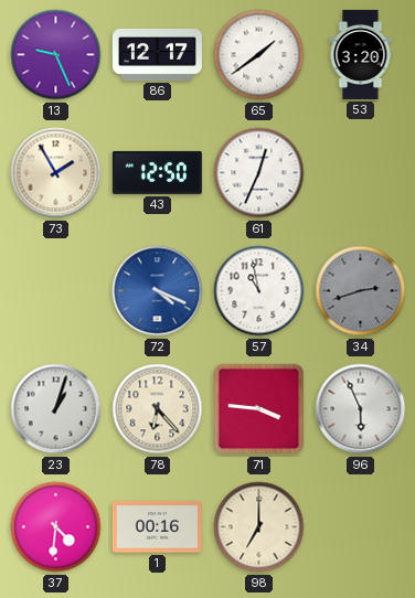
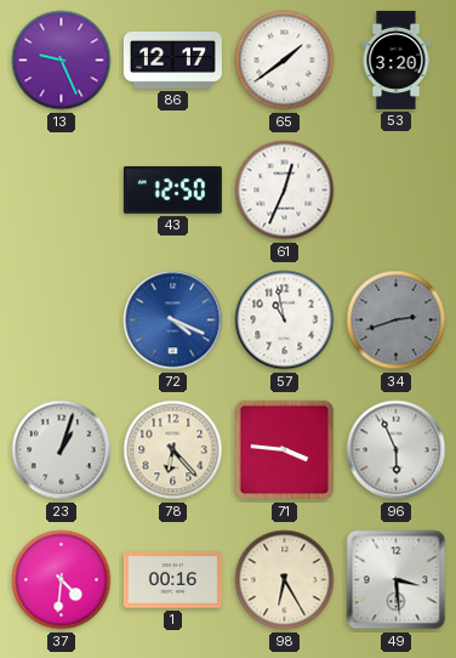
73: 1:55 -> none
98: 7:00 -> 6:25
49: none -> 3:29
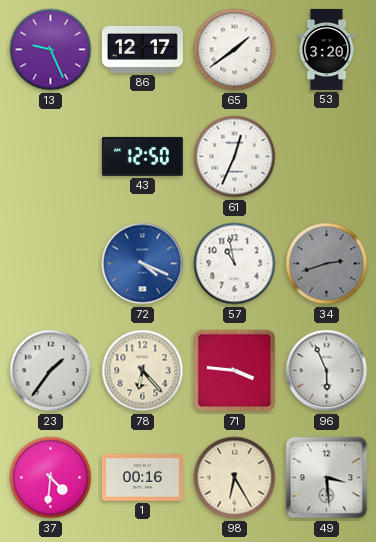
23: 1:03 -> 1:36
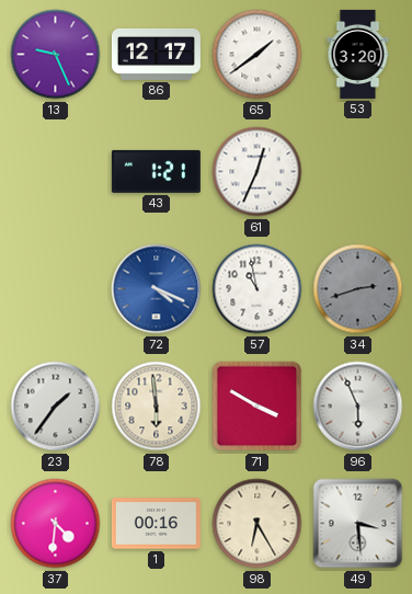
43: 12:50 -> 1:21
78: 6:23 -> 5:59
71: 3:46 -> 3:50
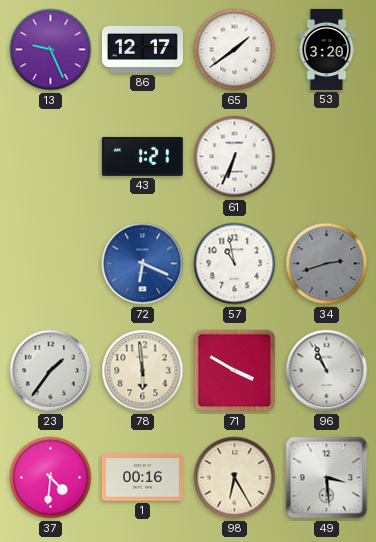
61: 12:34 -> 6:34
72: 4:19 -> 6:19
96: 5:56 -> 10:56
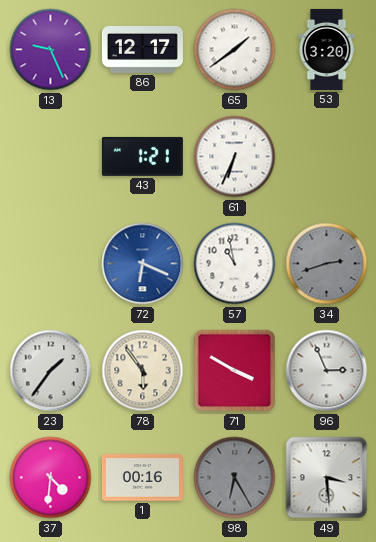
78: 5:59 -> 5:54
96: 10:56 -> 2:56
98 dial: cream -> grey
